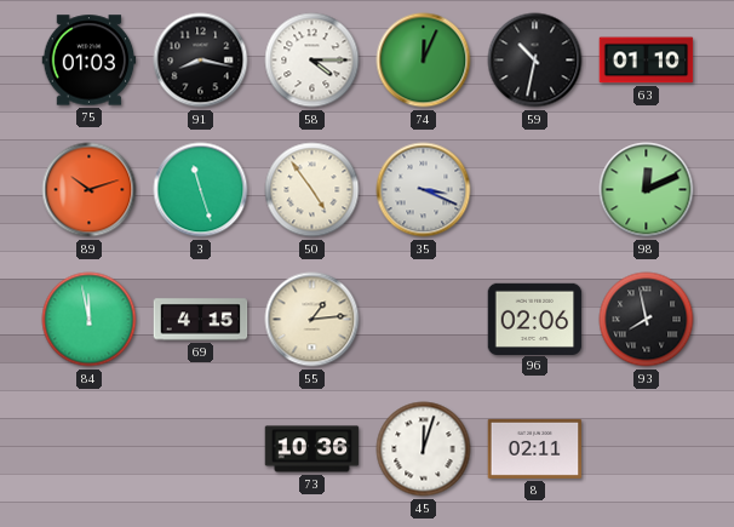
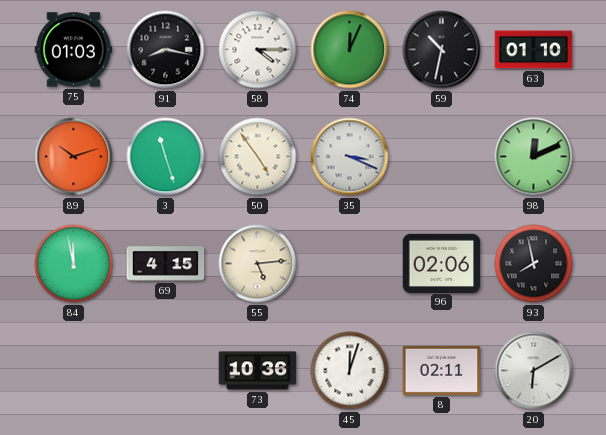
55: 1:14 -> 5:14
20: none -> 6:10
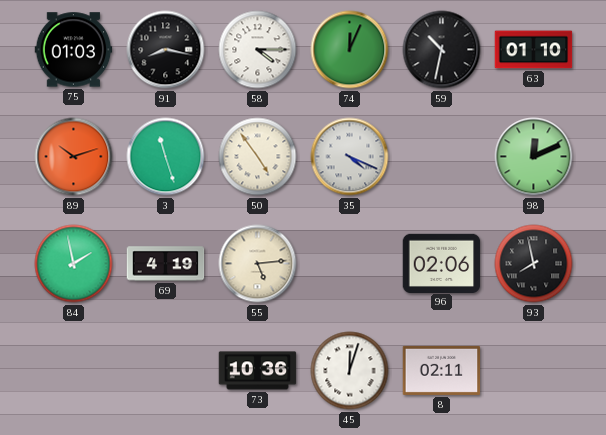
35: 3:19 -> 4:19
84: 11:58 -> 1:58
69: 4:15 -> 4:19
20: 6:10 -> none
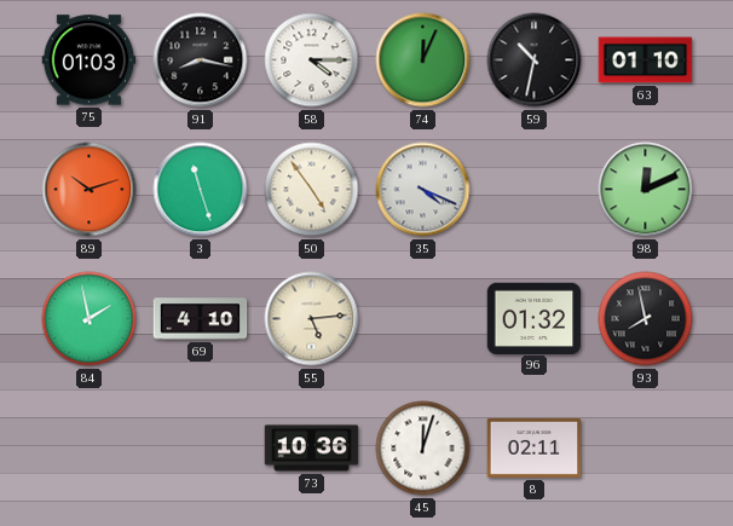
69: 4:19 -> 4:10
96: 02:06 -> 01:32
